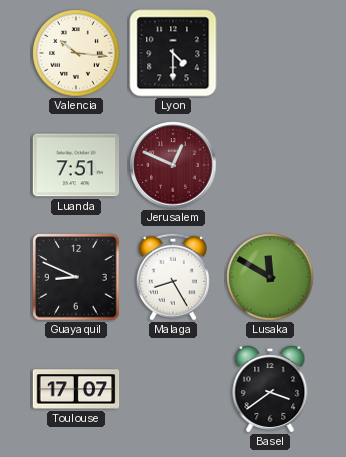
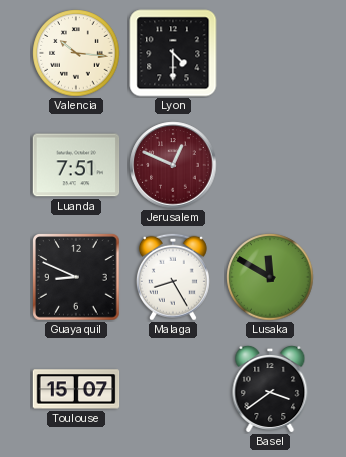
Toulouse: 17:07 -> 15:07
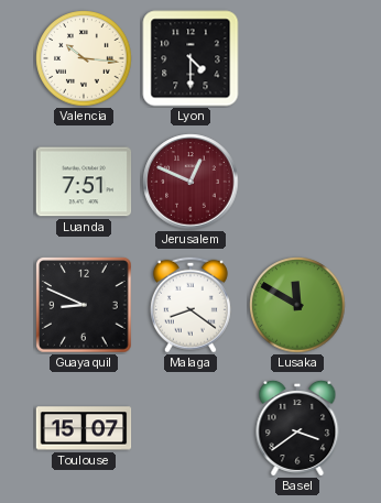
Malaga: 8:25 -> 8:21
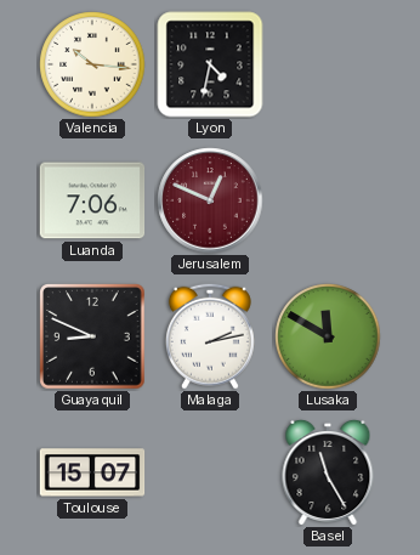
Lyon: 4:30 -> 4:32
Luanda: 7:51 -> 7:06
Malaga: 8:21 -> 2:13
Basel: 3:39 -> 11:25
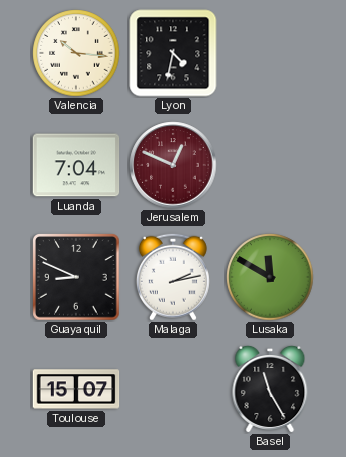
Luanda: 7:06 -> 7:04
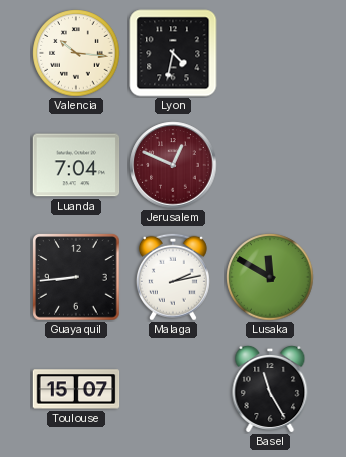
Guayaquil: 8:49 -> 8:44
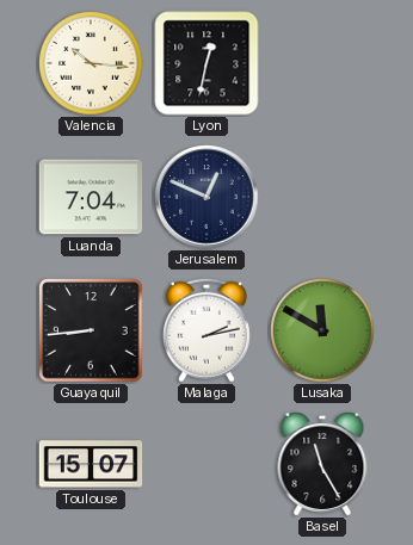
Lyon: 4:32 -> 12:32
Jerusalem dial: burgundy -> navy
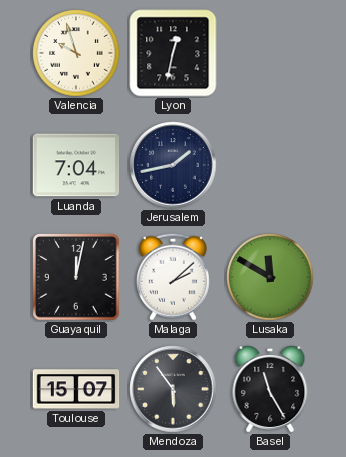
Valencia: 10:16 -> 9:57
Jerusalem: 12:49 -> 1:43
Guayaquil: 8:44 -> 12:02
Malaga: 2:13 -> 2:08
Mendoza: none -> 5:54
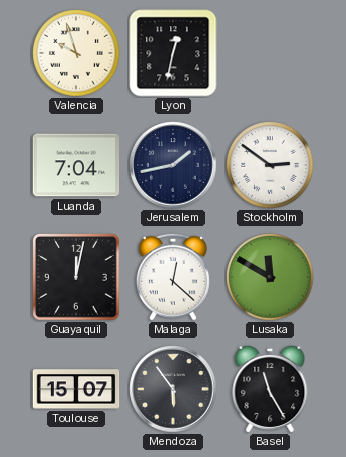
Stockholm: none -> 2:51
Malaga: 2:08 -> 12:22
